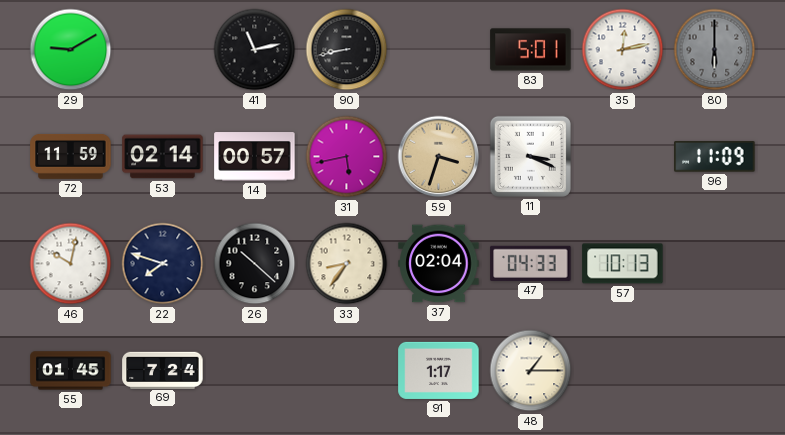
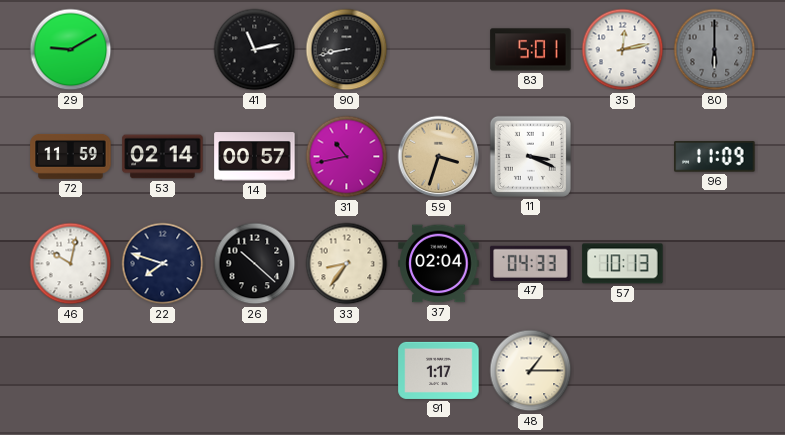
31: 5:43 -> 10:43
55: 01:45 -> none
69: 7:24 -> none
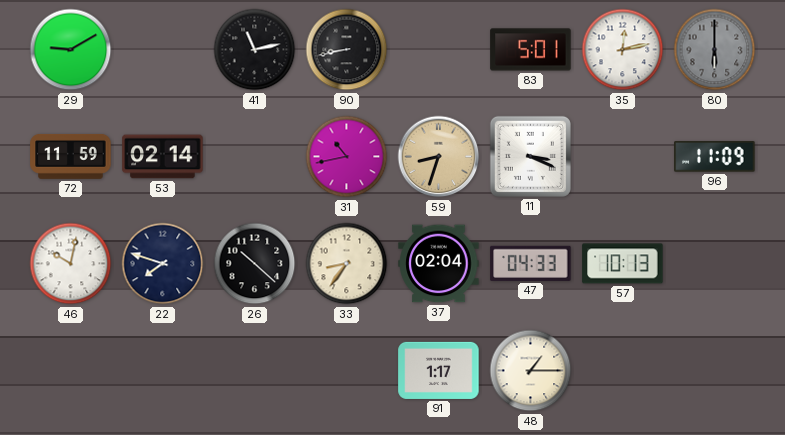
14: 00:57 -> none
59: 3:33 -> 8:33
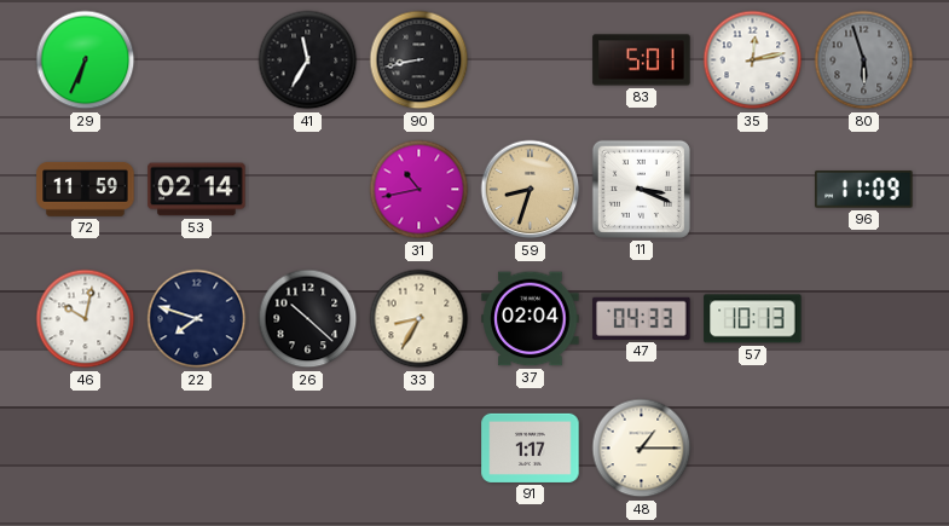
29: 9:10 -> 6:34
41: 11:13 -> 11:35
80: 6:00 -> 5:57
33: 8:36 -> 8:35
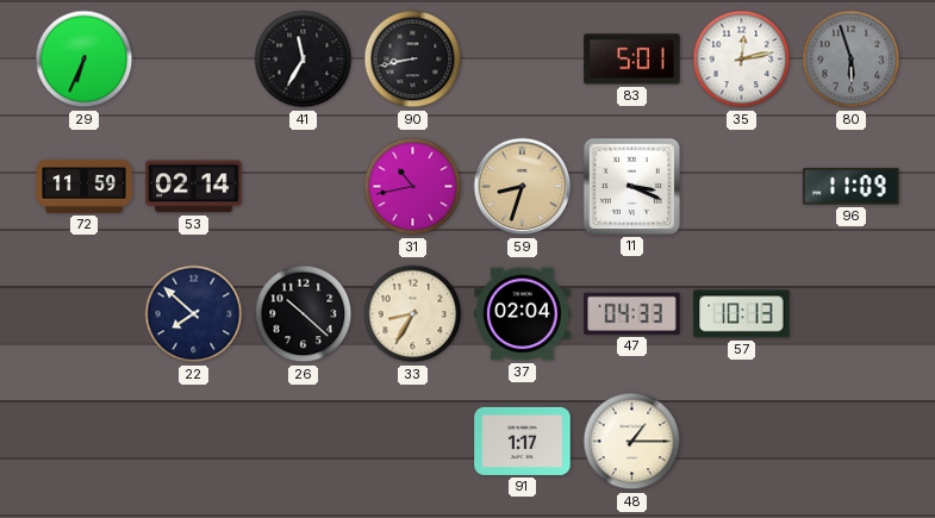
46: 10:02 -> none
22: 7:48 -> 7:52
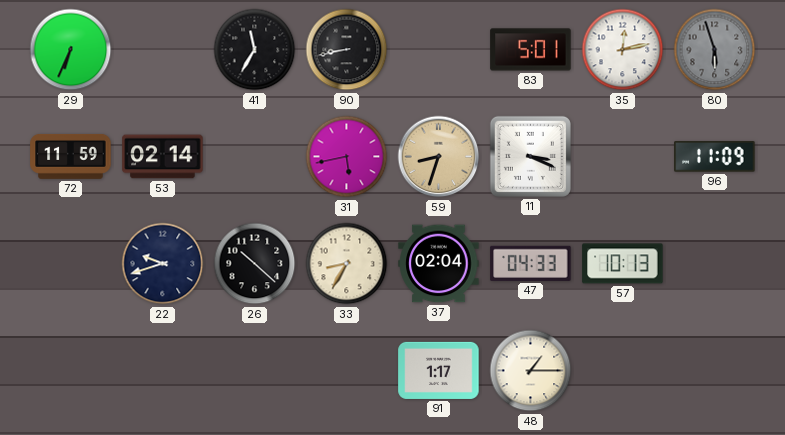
31: 10:43 -> 5:43
22: 7:52 -> 9:42
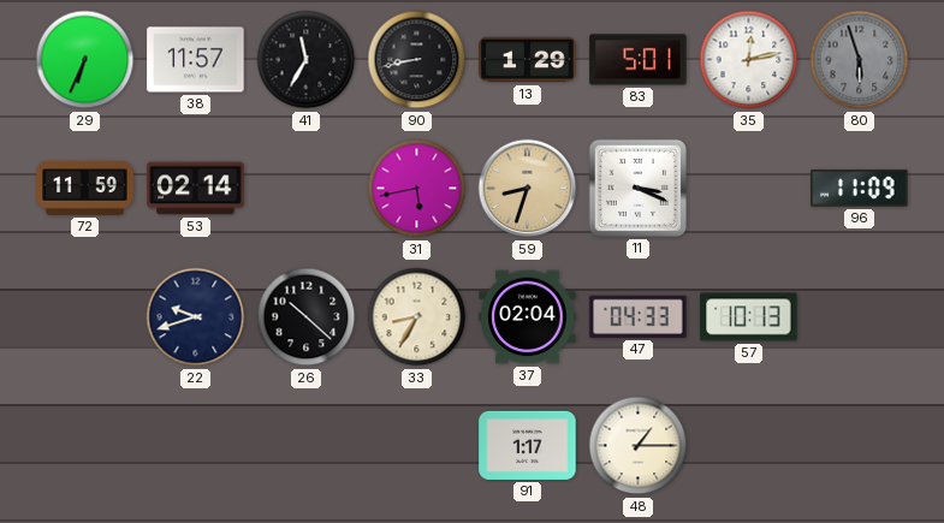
38: none -> 11:57
13: none -> 1:29
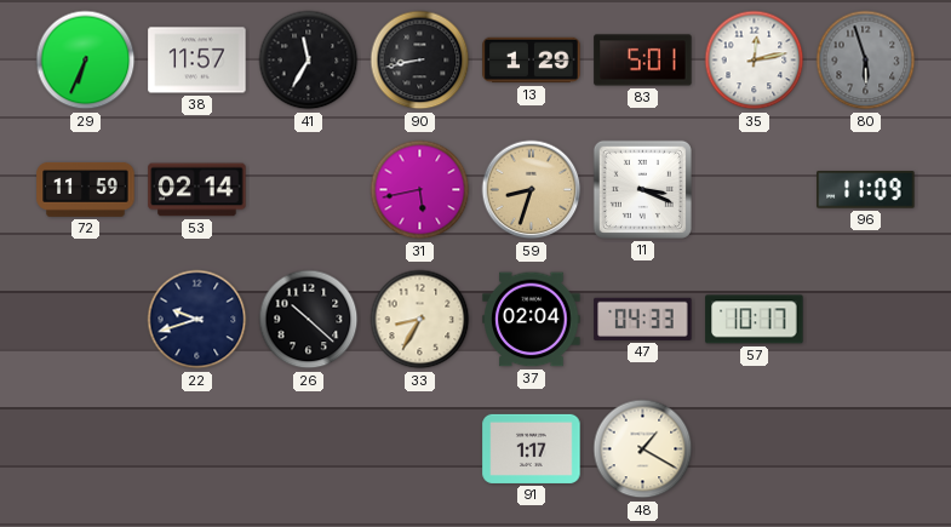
57: 10:13 -> 10:17
48: 1:15 -> 1:20
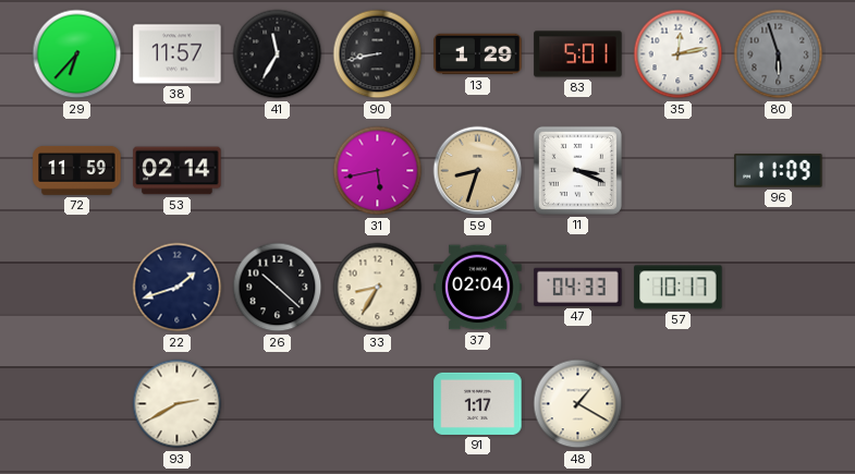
29: 6:34 -> 6:37
22: 9:42 -> 1:42
93: none -> 2:40
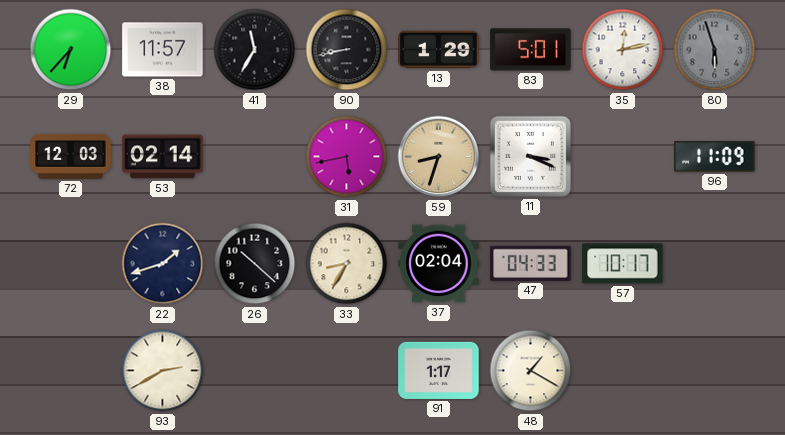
72: 11:59 -> 12:03
